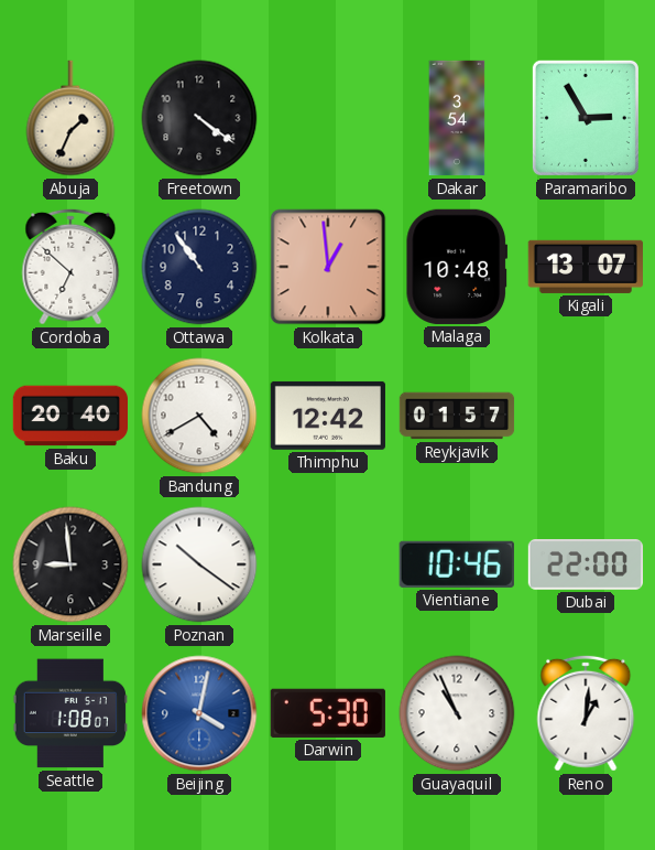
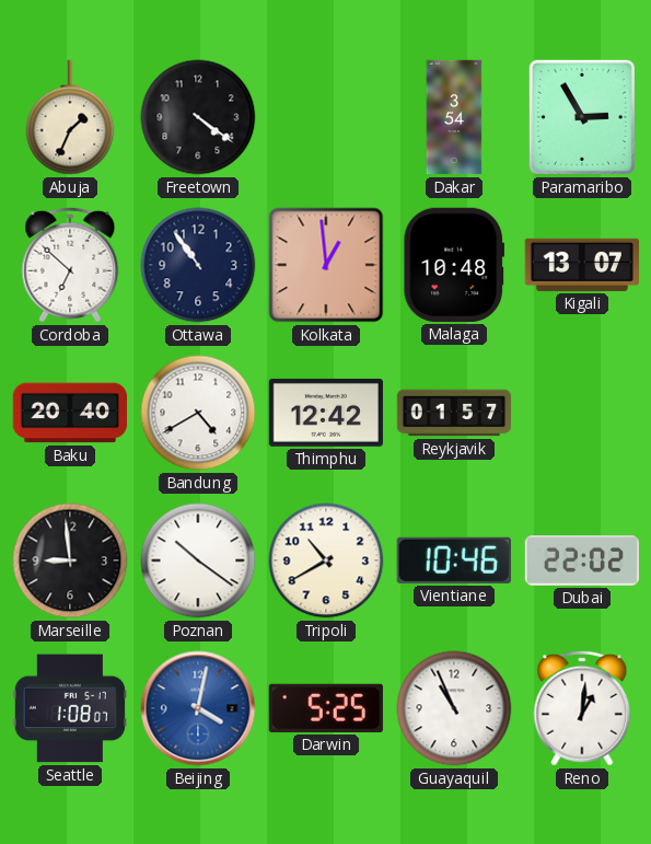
Tripoli: none -> 10:40
Dubai: 22:00 -> 22:02
Darwin: 5:30 -> 5:25
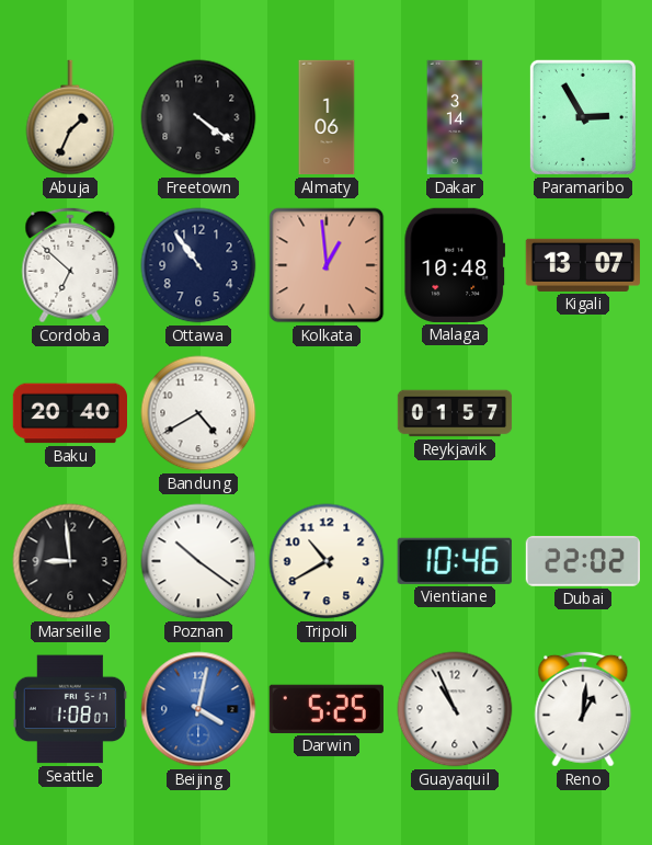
Almaty: none -> 1:06
Dakar: 3:54 -> 3:14
Thimphu: 12:42 -> none
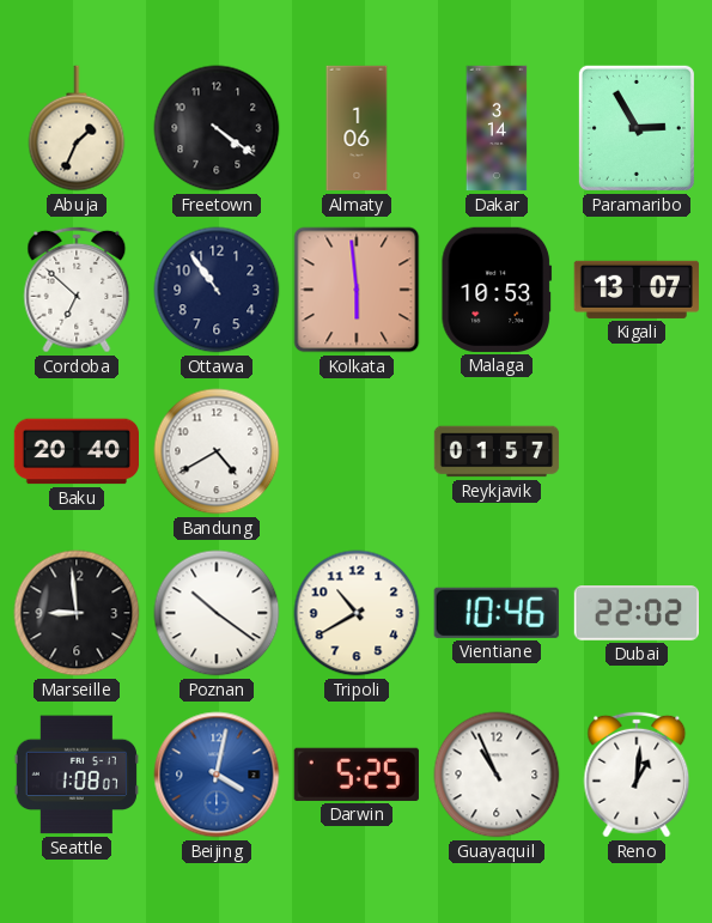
Kolkata: 12:59 -> 5:59
Malaga: 10:48 -> 10:53
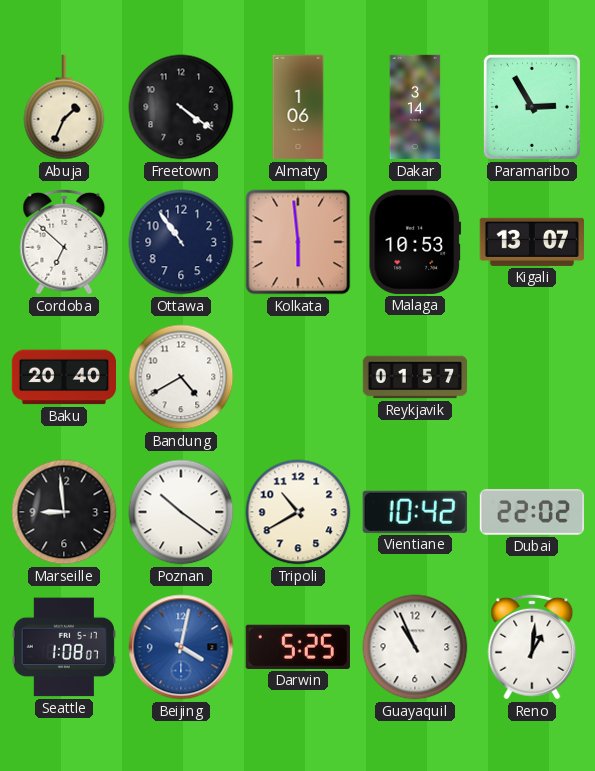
Vientiane: 10:46 -> 10:42
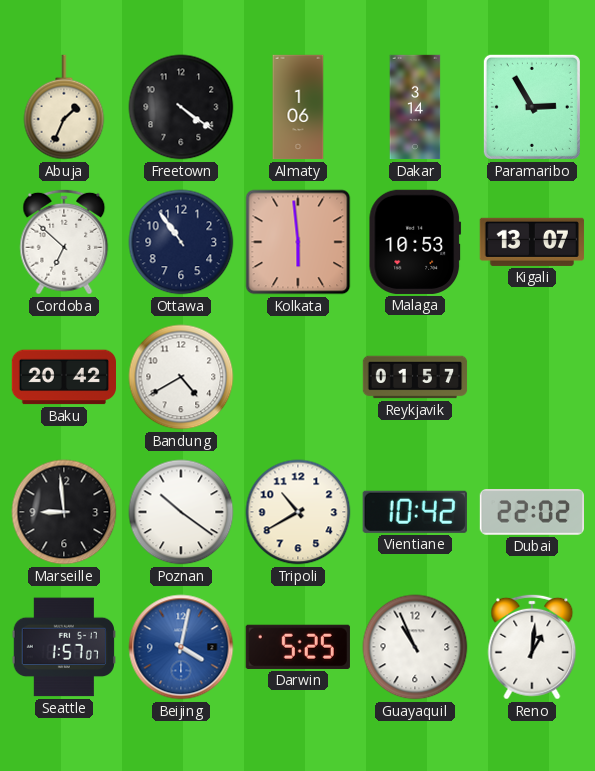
Baku: 20:40 -> 20:42
Seattle: 1:08 -> 1:57
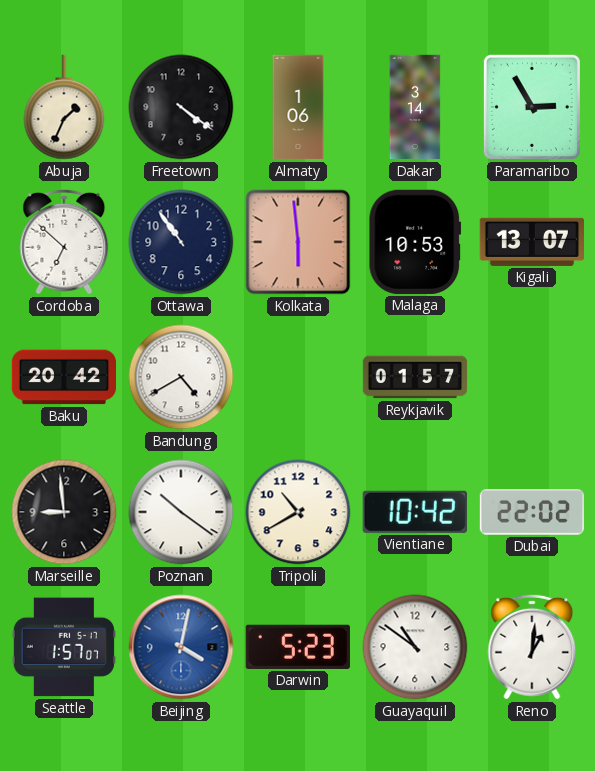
Darwin: 5:25 -> 5:23
Guayaquil: 10:56 -> 10:51
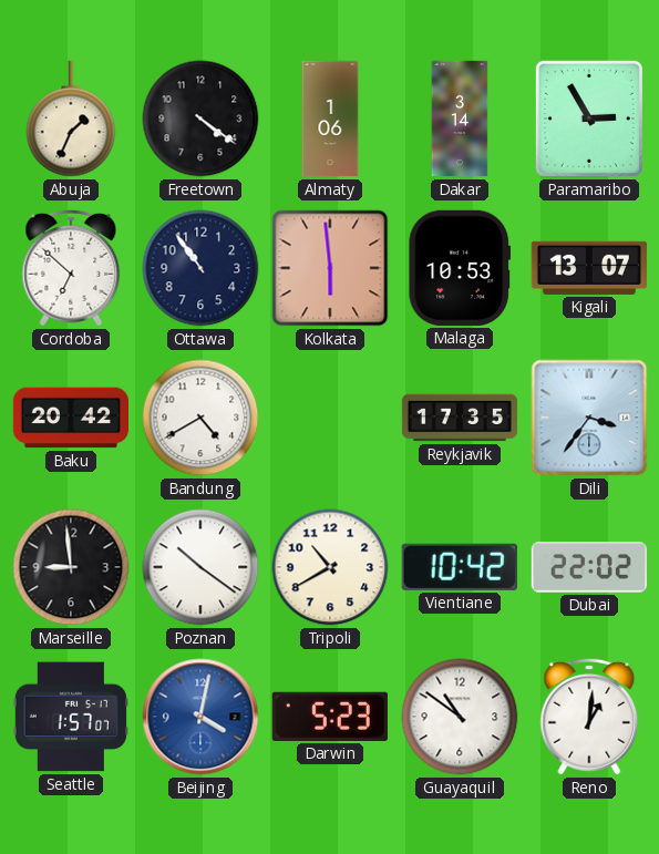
Reykjavik: 01:57 -> 17:35
Dili: none -> 3:36
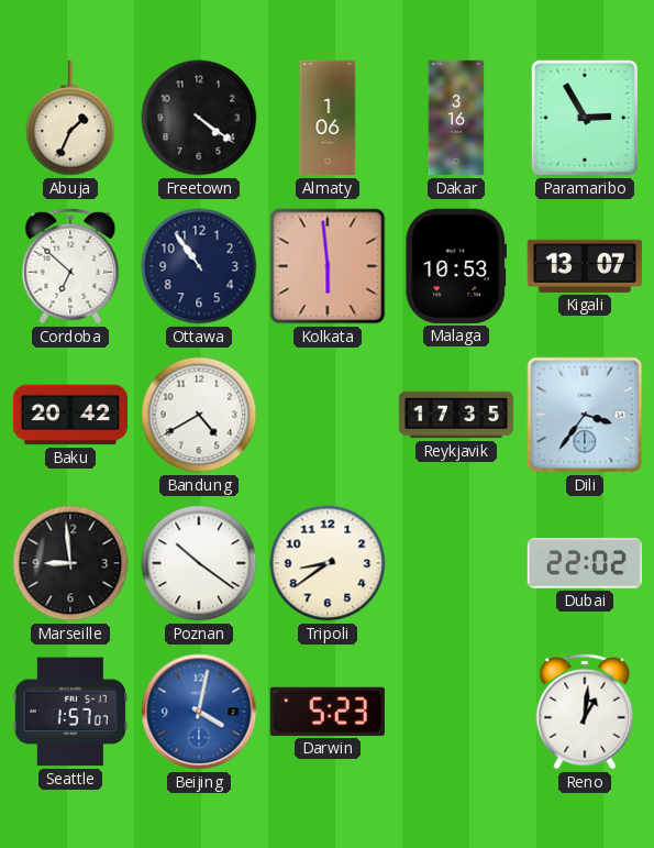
Dakar: 3:14 -> 3:16
Tripoli: 10:40 -> 8:39
Vientiane: 10:42 -> none
Guayaquil: 10:51 -> none
